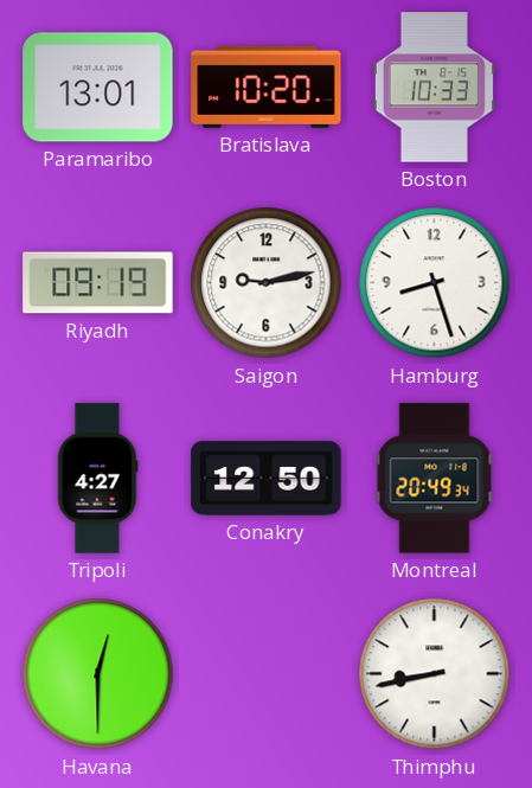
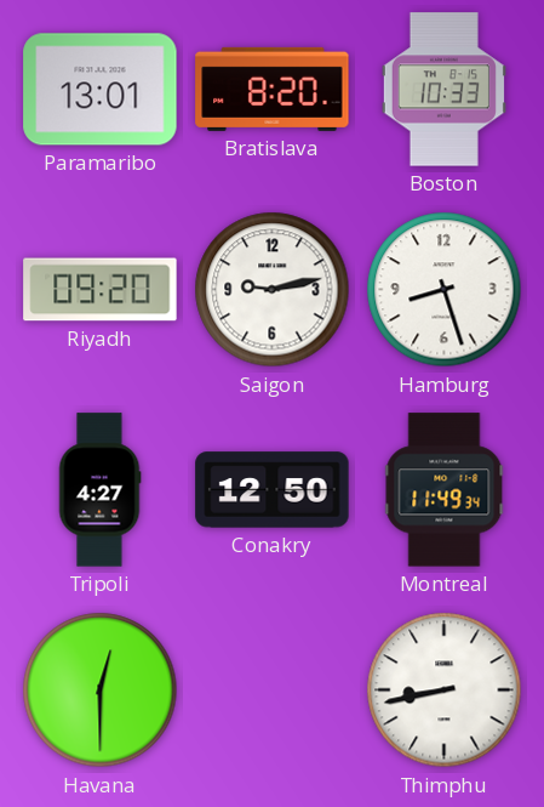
Bratislava: 10:20 -> 8:20
Riyadh: 09:19 -> 09:20
Montreal: 20:49 -> 11:49
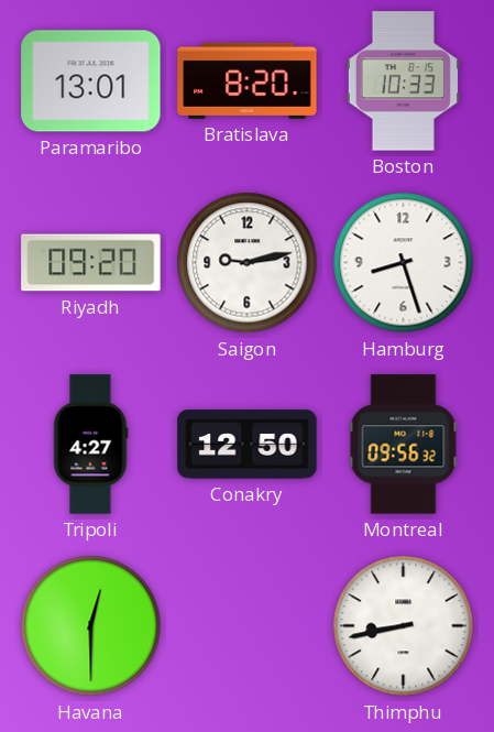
Montreal: 11:49 -> 09:56
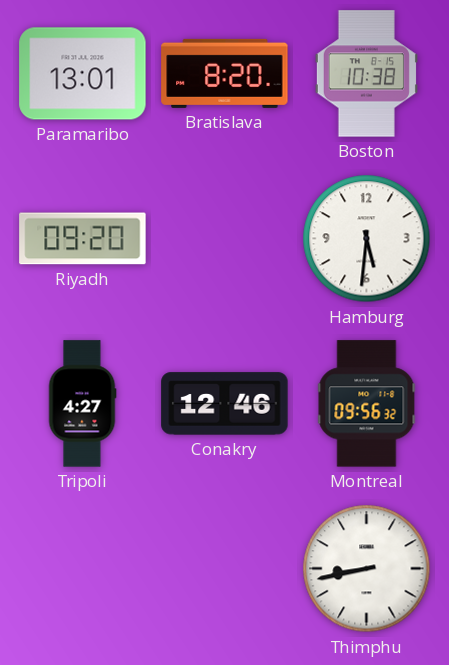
Boston: 10:33 -> 10:38
Saigon: 9:13 -> none
Hamburg: 8:27 -> 5:31
Conakry: 12:50 -> 12:46
Havana: 12:30 -> none
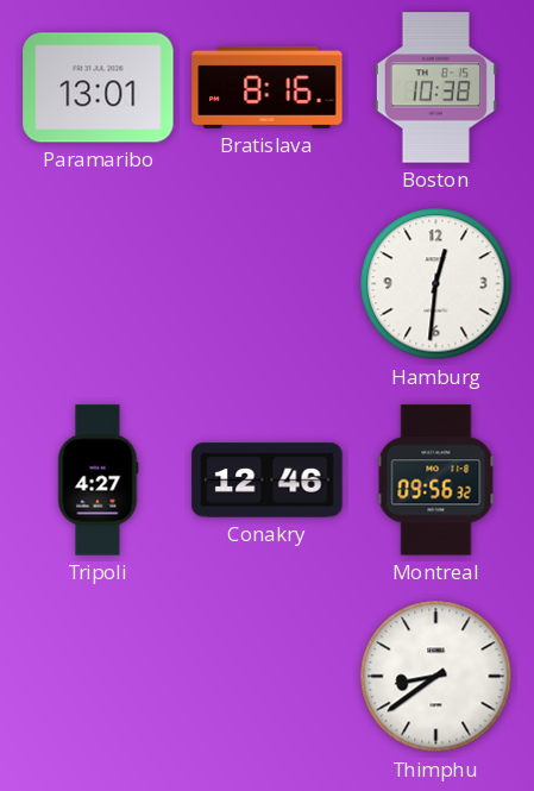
Bratislava: 8:20 -> 8:16
Riyadh: 09:20 -> none
Hamburg: 5:31 -> 12:31
Thimphu: 8:43 -> 8:39
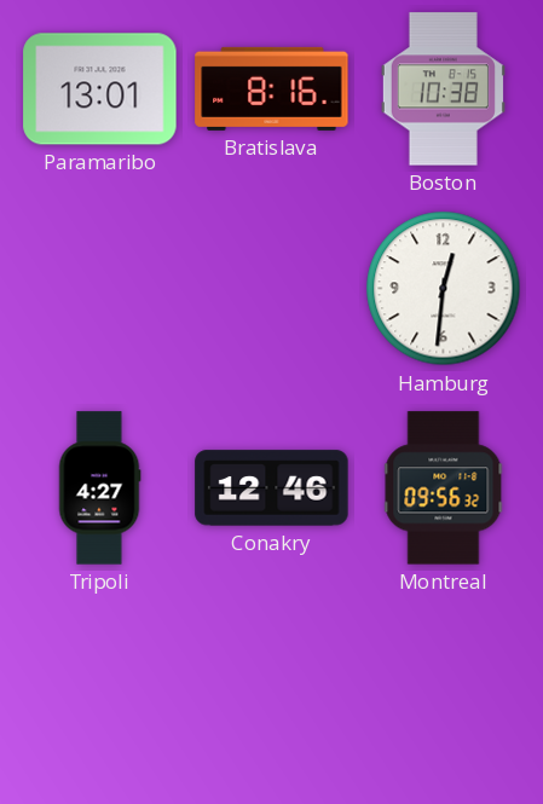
Thimphu: 8:39 -> none
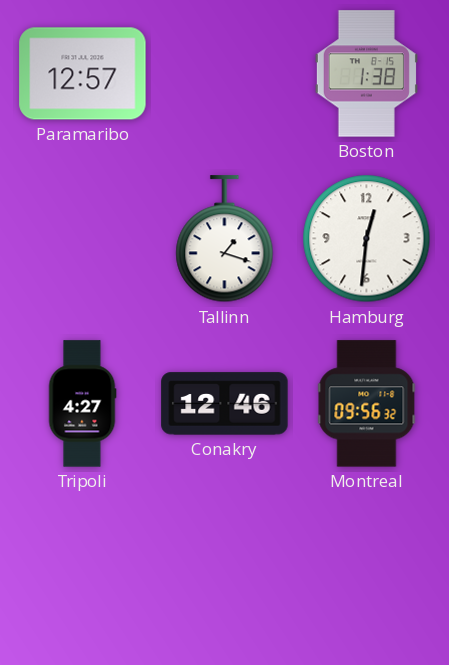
Paramaribo: 13:01 -> 12:57
Bratislava: 8:16 -> none
Boston: 10:38 -> 1:38
Tallinn: none -> 1:18
